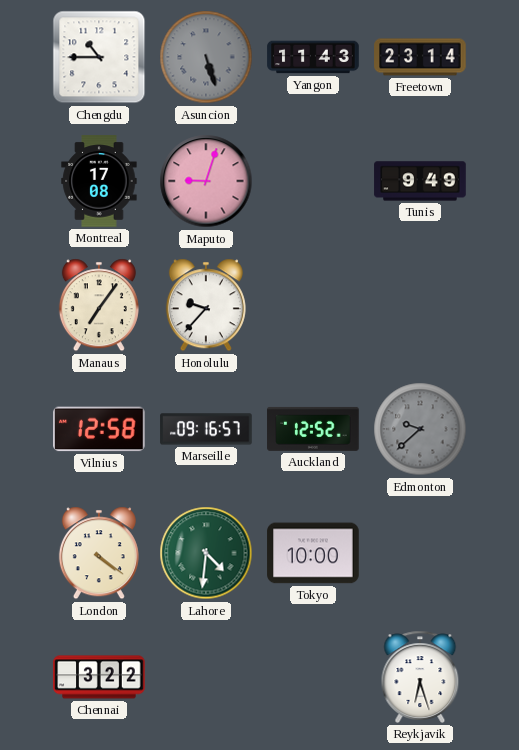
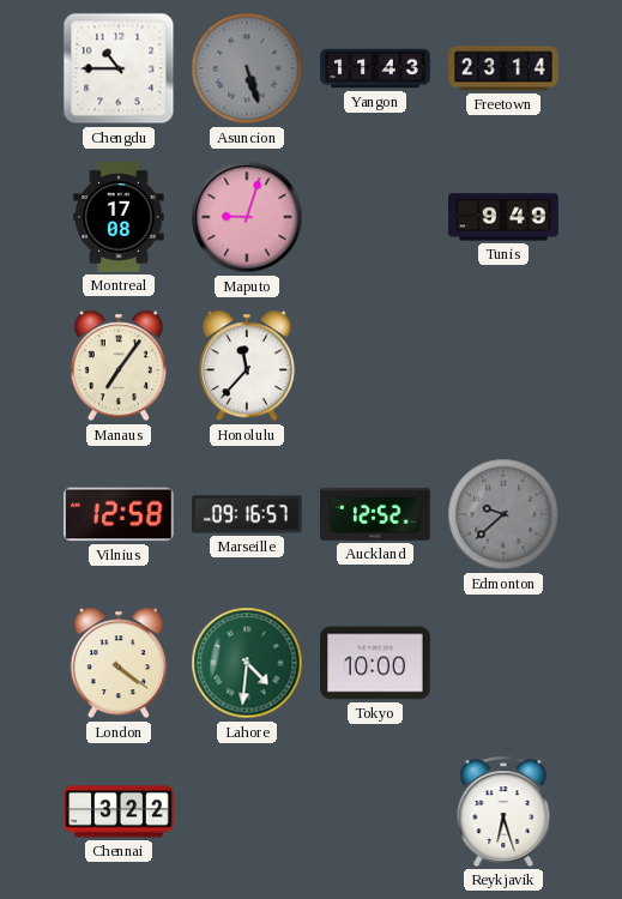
Honolulu: 9:37 -> 11:37
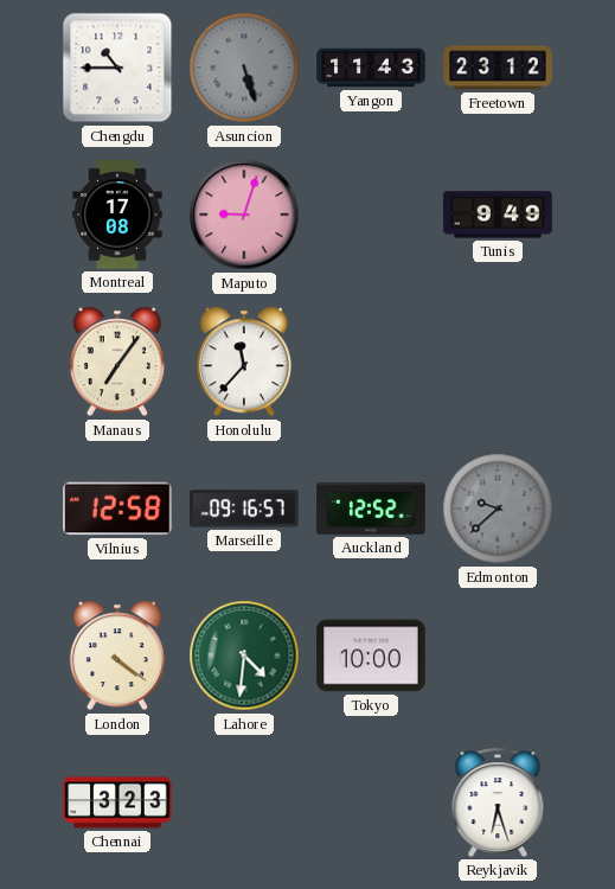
Freetown: 23:14 -> 23:12
Chennai: 3:22 -> 3:23
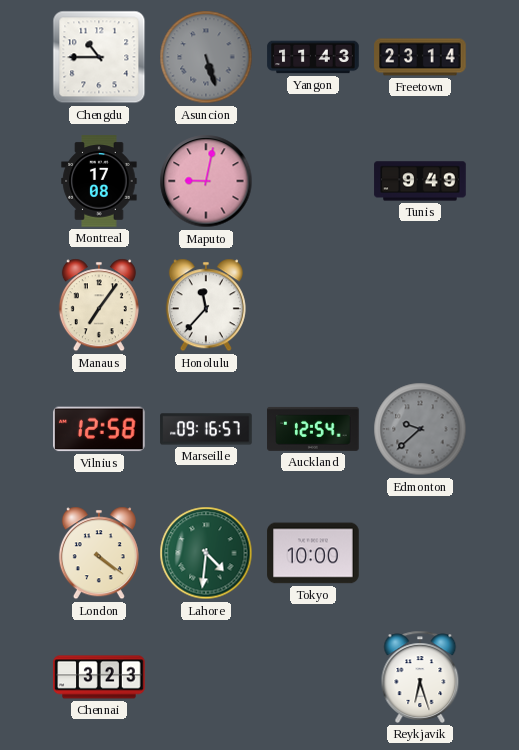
Freetown: 23:12 -> 23:14
Maputo: 9:03 -> 9:02
Auckland: 12:52 -> 12:54
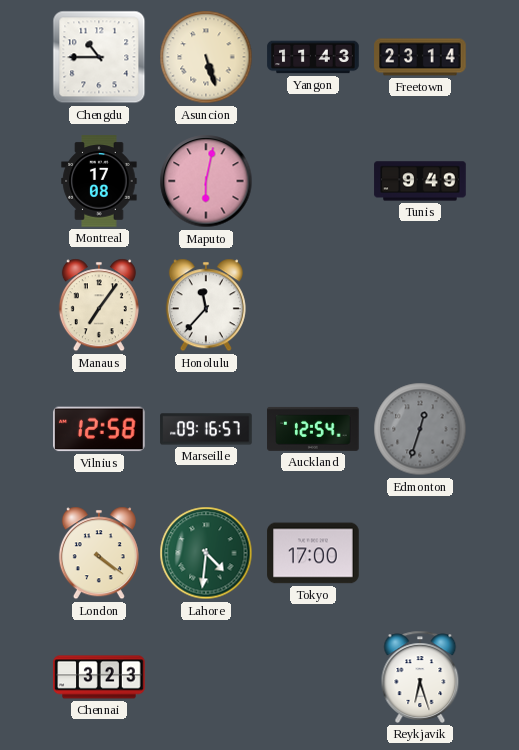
Asuncion dial: grey -> cream
Maputo: 9:02 -> 6:02
Edmonton: 9:38 -> 12:33
Tokyo: 10:00 -> 17:00
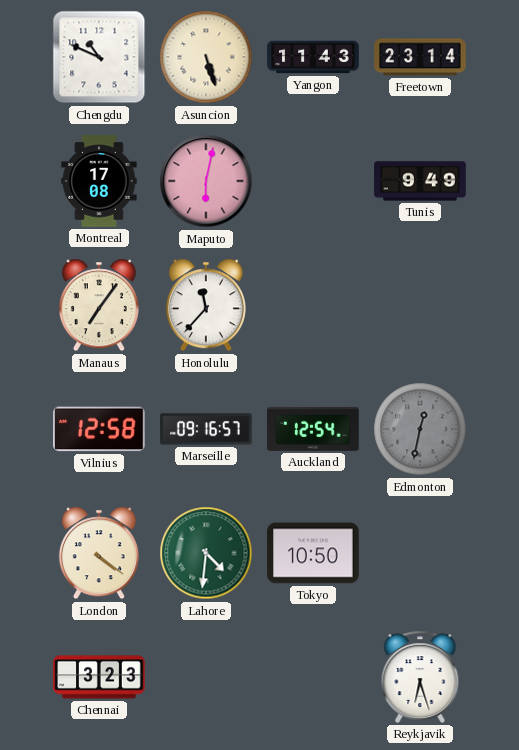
Chengdu: 10:45 -> 10:49
Edmonton: 12:33 -> 12:32
Tokyo: 17:00 -> 10:50
